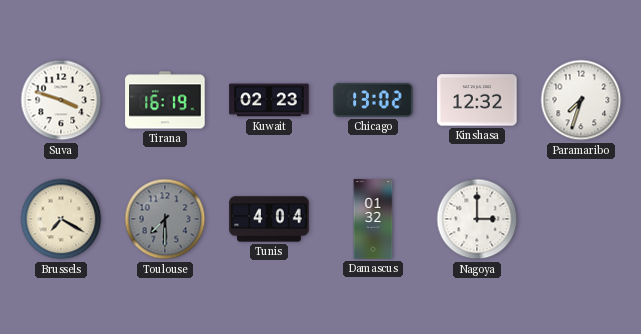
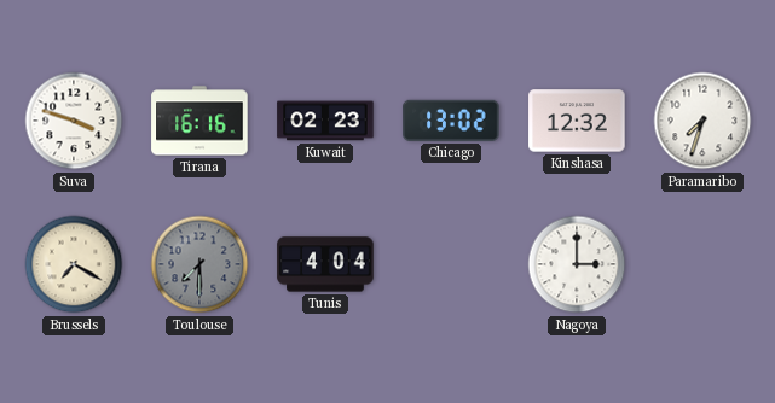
Tirana: 16:19 -> 16:16
Damascus: 01:32 -> none
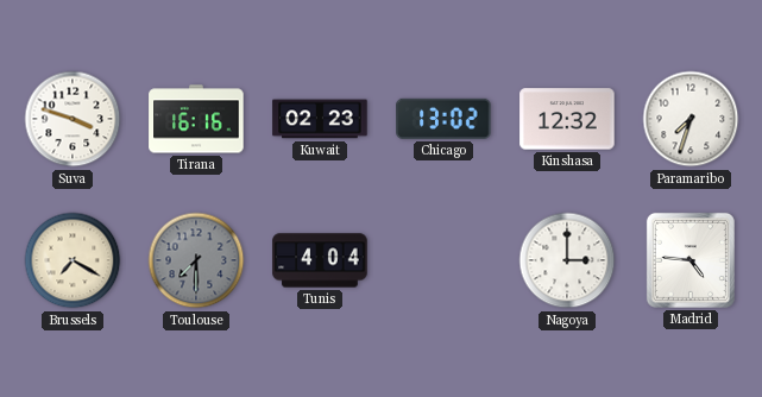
Madrid: none -> 4:46
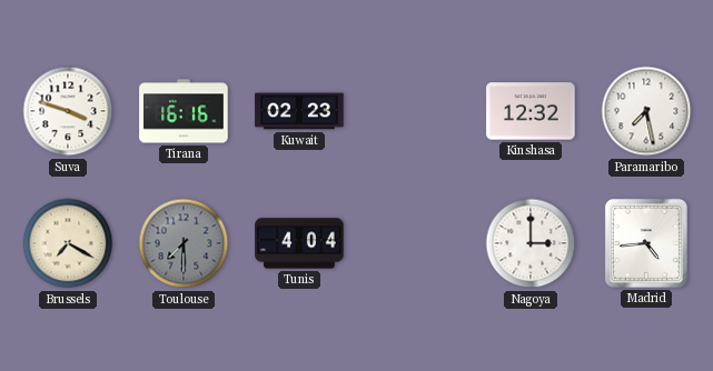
Chicago: 13:02 -> none
Paramaribo: 7:33 -> 7:28
Madrid: 4:46 -> 4:44
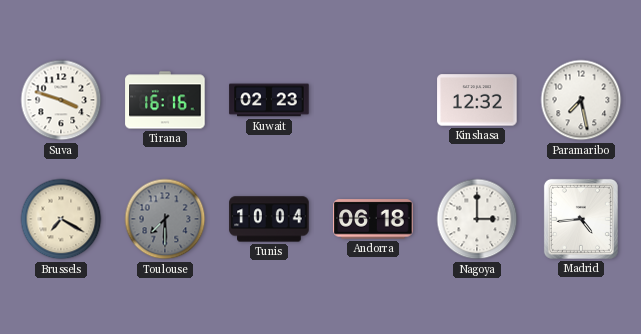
Tunis: 4:04 -> 10:04
Andorra: none -> 06:18
